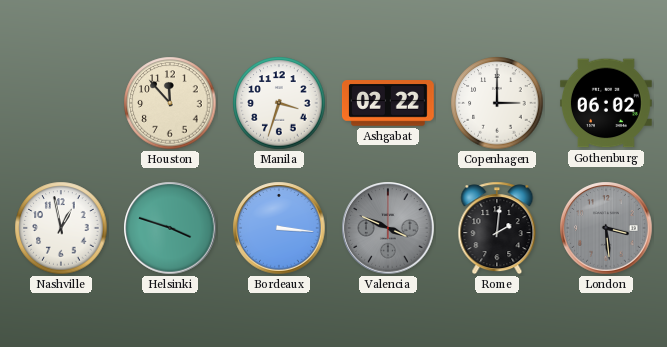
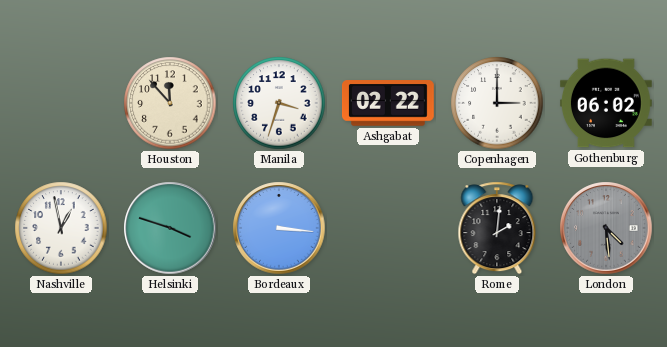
Valencia: 3:49 -> none
London: 3:29 -> 4:29
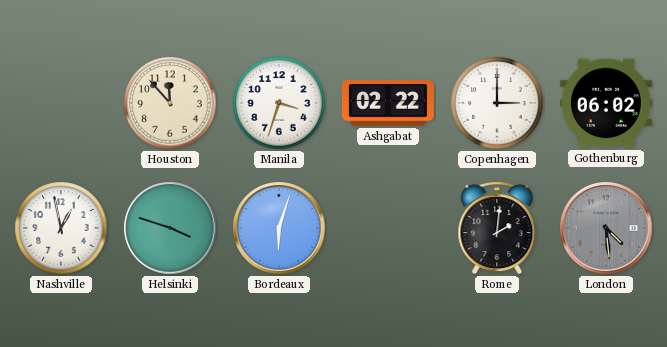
Bordeaux: 3:16 -> 6:03
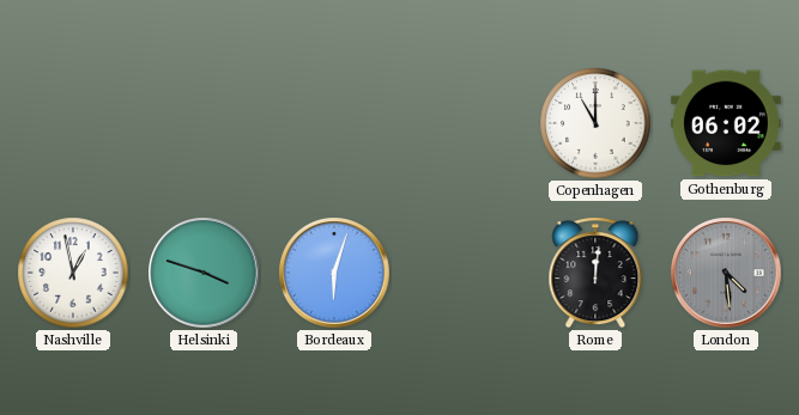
Houston: 11:53 -> none
Manila: 3:33 -> none
Ashgabat: 02:22 -> none
Copenhagen: 3:00 -> 11:00
Rome: 2:01 -> 12:01
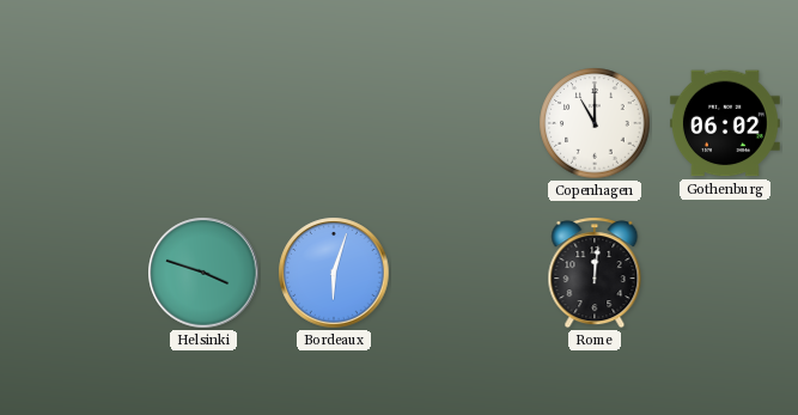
Nashville: 12:58 -> none
London: 4:29 -> none
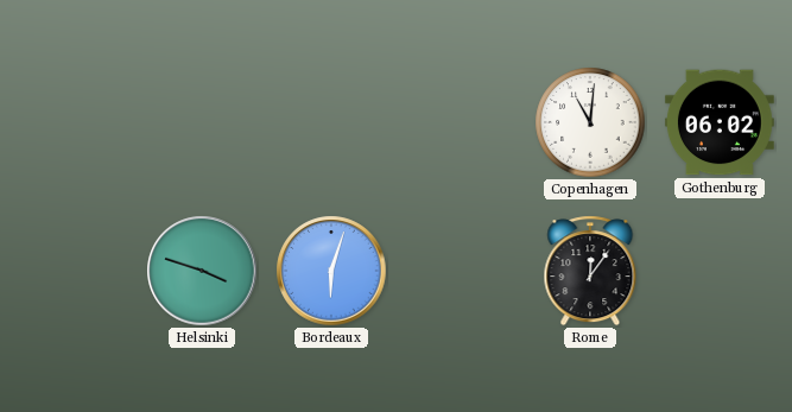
Copenhagen: 11:00 -> 11:01
Rome: 12:01 -> 12:06
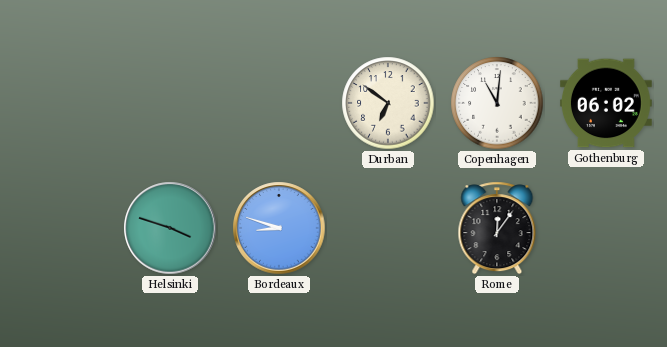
Durban: none -> 6:51
Bordeaux: 6:03 -> 8:48
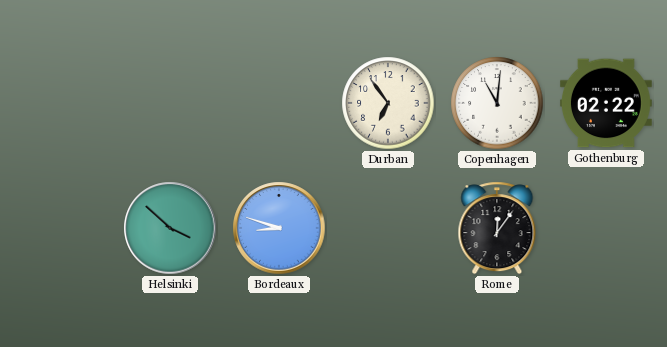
Durban: 6:51 -> 6:54
Gothenburg: 06:02 -> 02:22
Helsinki: 3:48 -> 3:52
